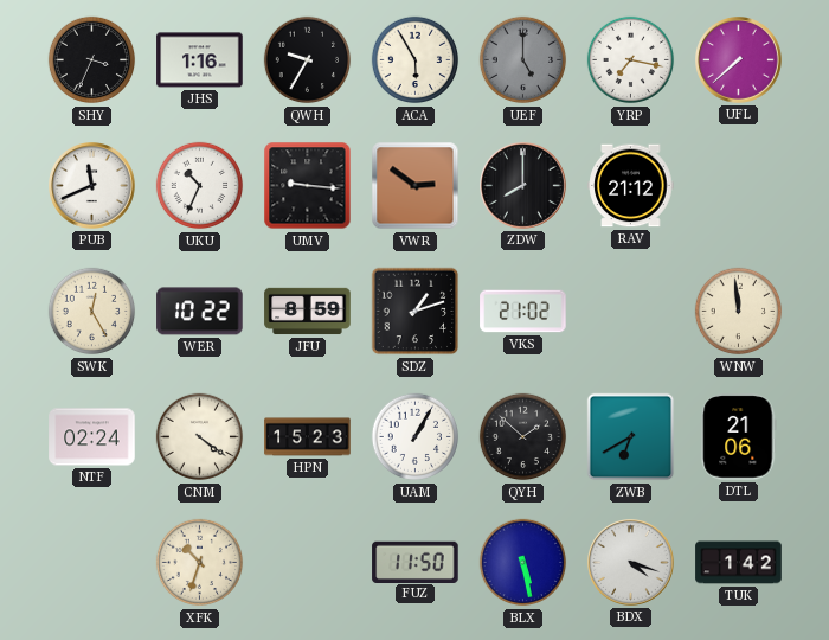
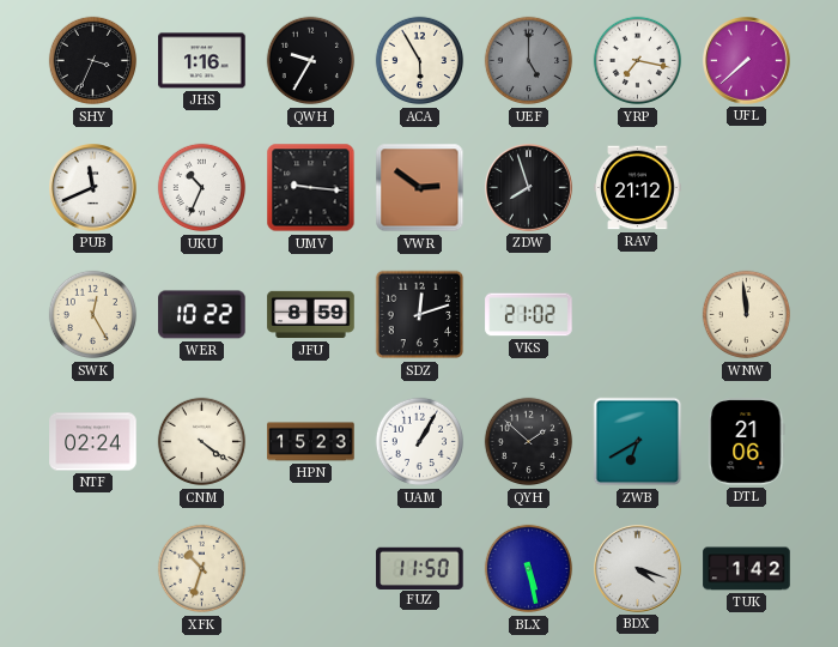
ZDW: 8:00 -> 7:57
SDZ: 1:12 -> 12:12
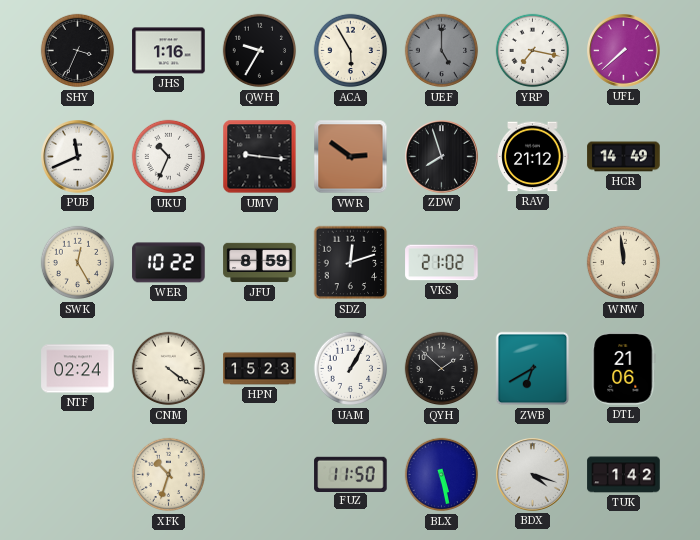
HCR: none -> 14:49
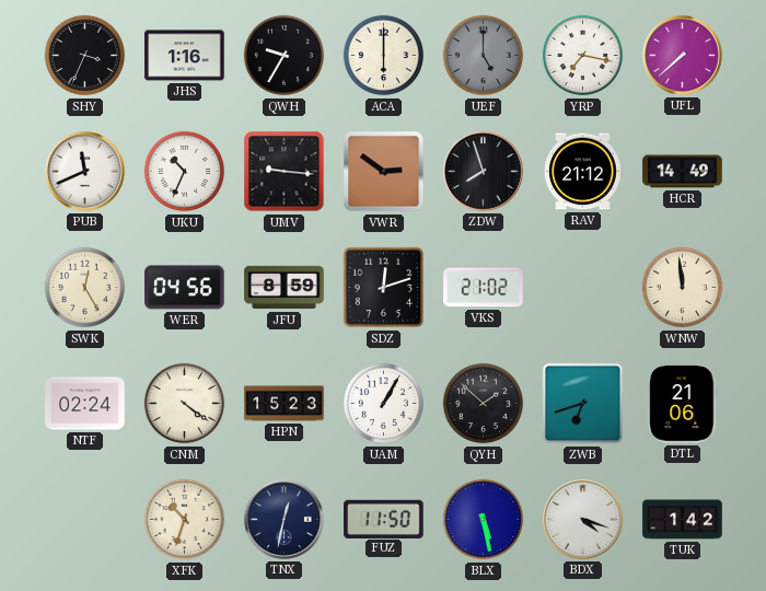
ACA: 5:55 -> 6:00
WER: 10:22 -> 04:56
ZWB: 6:40 -> 6:42
TNX: none -> 12:32
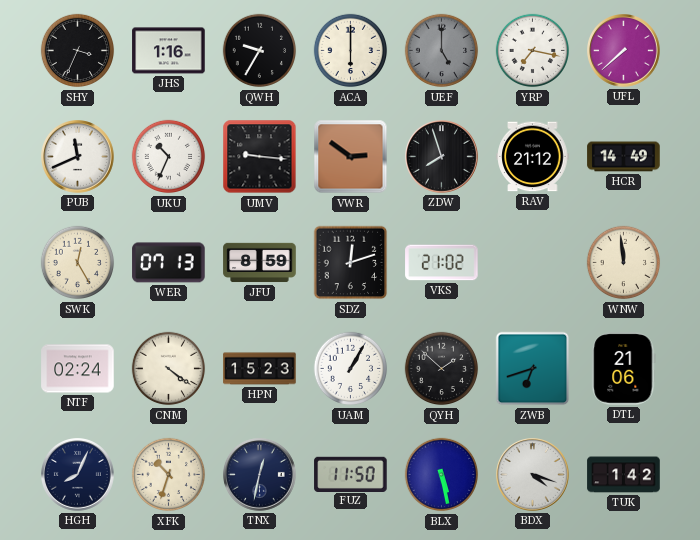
WER: 04:56 -> 07:13
HGH: none -> 8:04
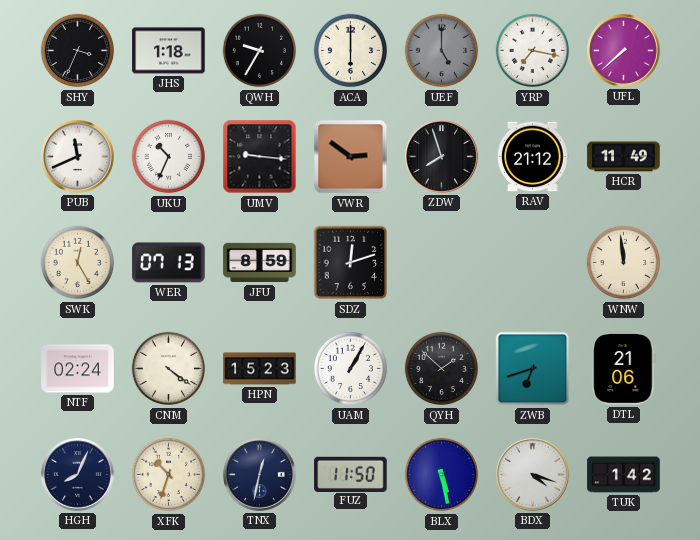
JHS: 1:16 -> 1:18
HCR: 14:49 -> 11:49
VKS: 21:02 -> none
